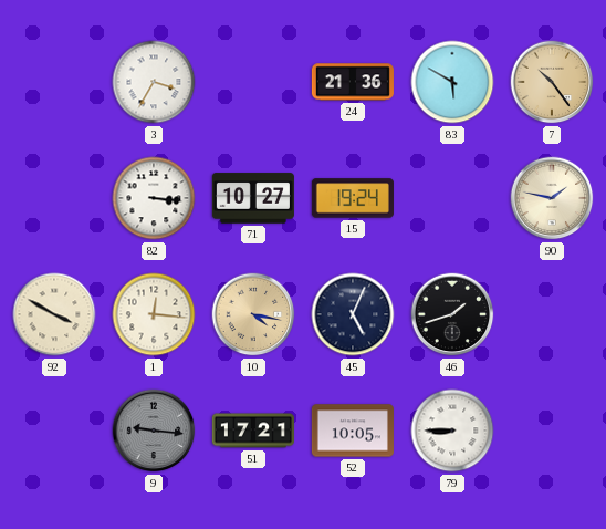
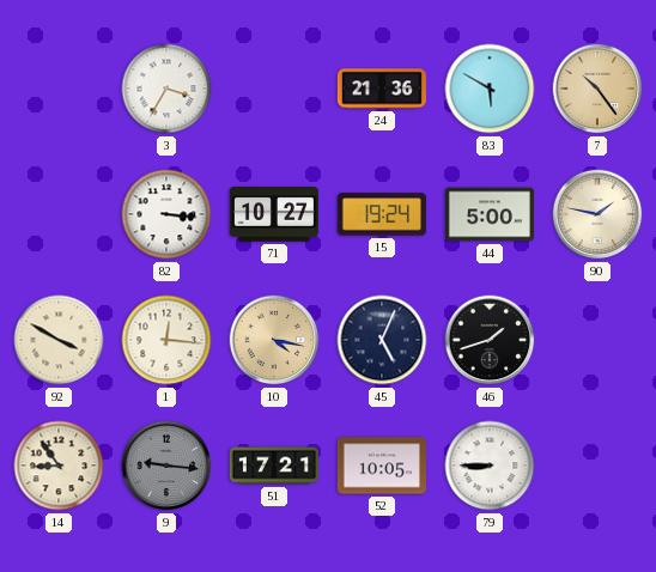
44: none -> 5:00
14: none -> 8:54
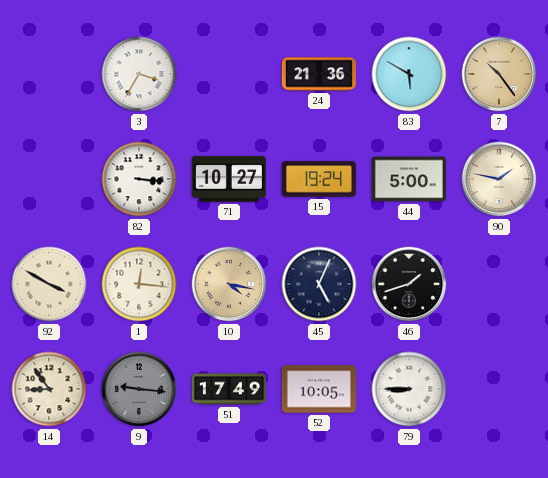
51: 17:21 -> 17:49
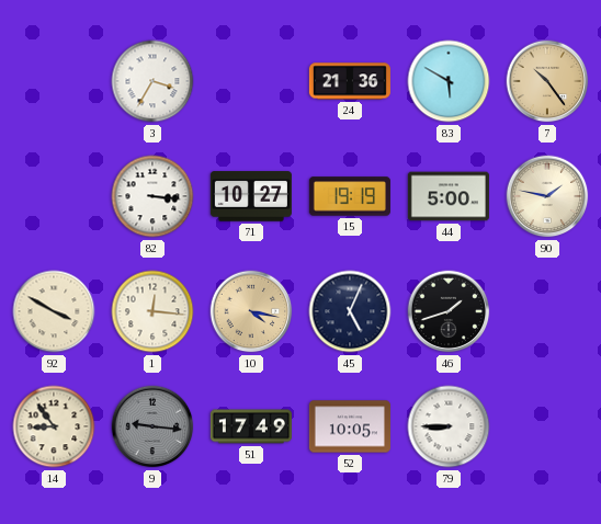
15: 19:24 -> 19:19
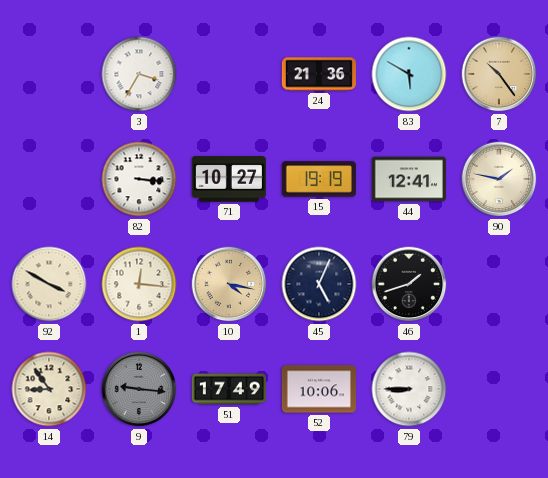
44: 5:00 -> 12:41
52: 10:05 -> 10:06
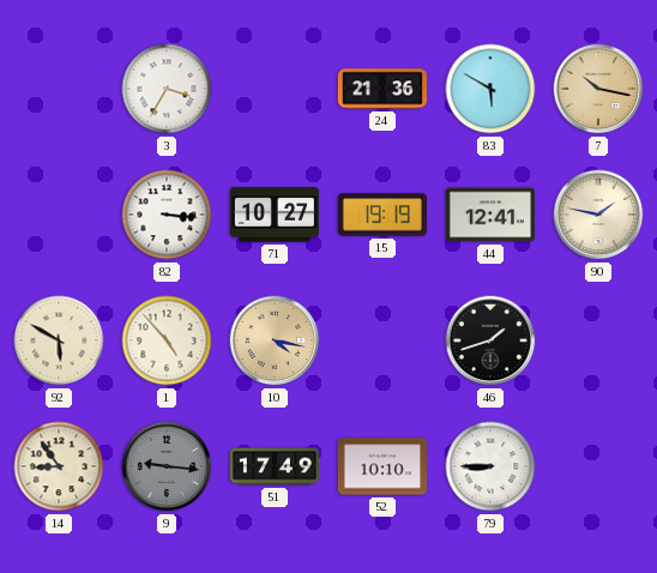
7: 10:24 -> 10:17
92: 3:50 -> 5:50
1: 12:16 -> 4:53
45: 5:04 -> none
52: 10:06 -> 10:10
